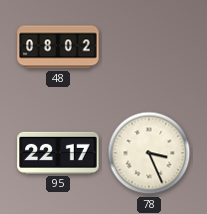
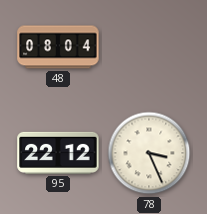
48: 08:02 -> 08:04
95: 22:17 -> 22:12
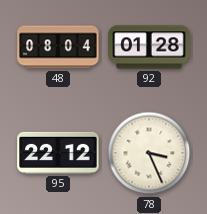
92: none -> 01:28
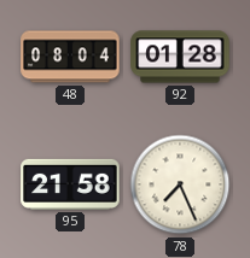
95: 22:12 -> 21:58
78: 3:26 -> 7:26
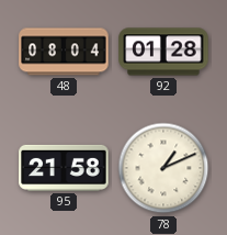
78: 7:26 -> 1:11
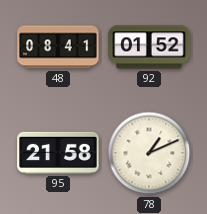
48: 08:04 -> 08:41
92: 01:28 -> 01:52
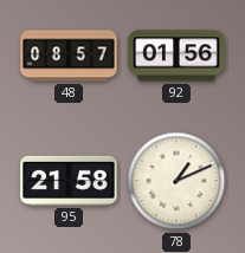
48: 08:41 -> 08:57
92: 01:52 -> 01:56
